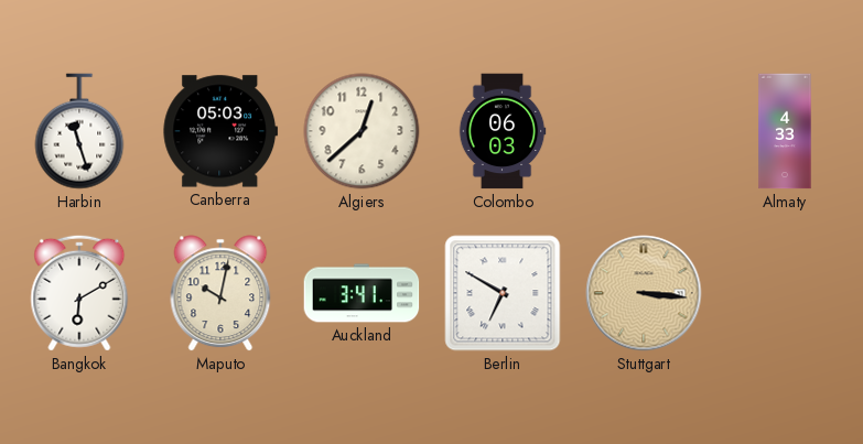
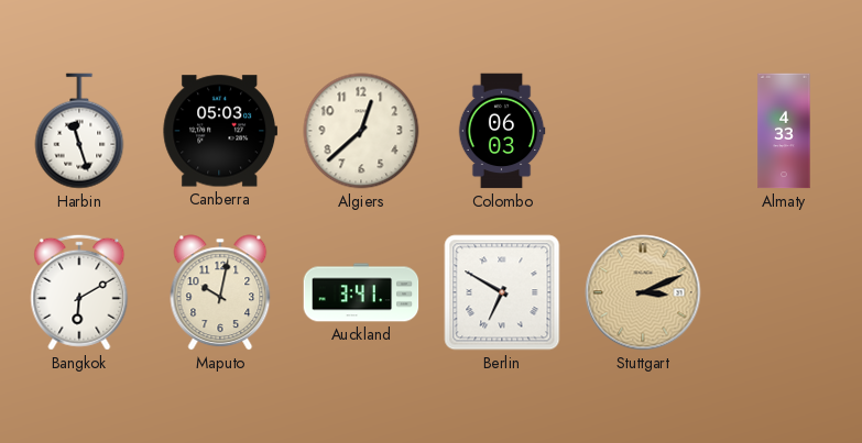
Stuttgart: 3:16 -> 3:11
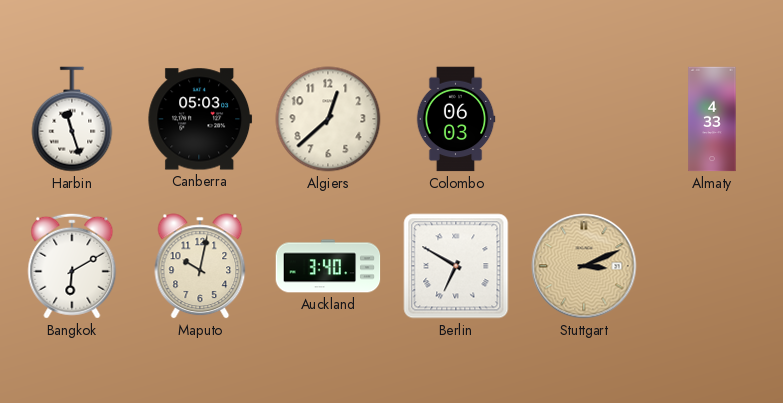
Auckland: 3:41 -> 3:40
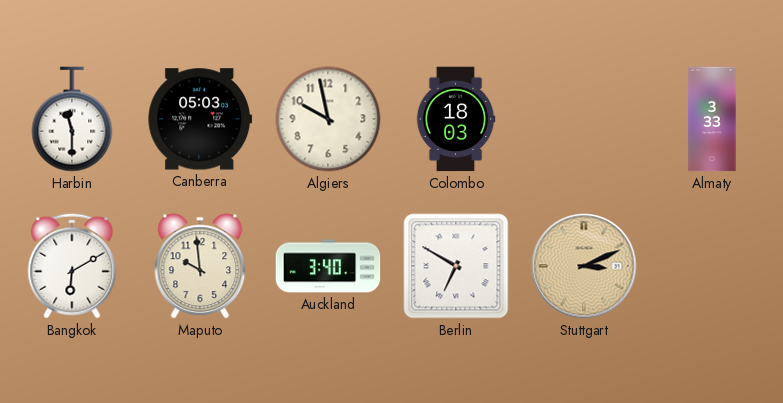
Harbin: 11:27 -> 11:30
Algiers: 12:38 -> 9:58
Colombo: 06:03 -> 18:03
Almaty: 4:33 -> 3:33
Maputo: 10:02 -> 9:59
